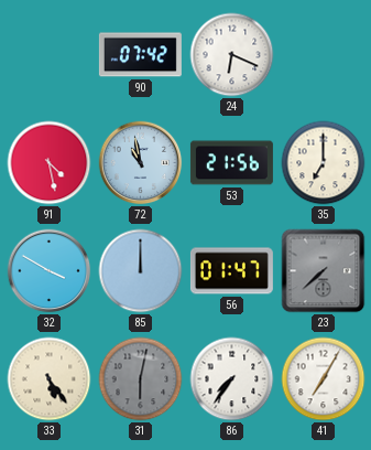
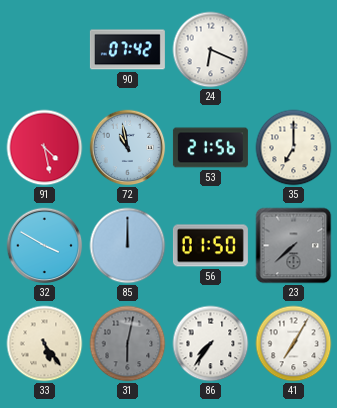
56: 01:47 -> 01:50
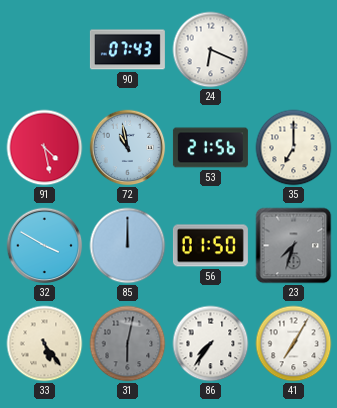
90: 07:42 -> 07:43
23: 7:38 -> 7:33
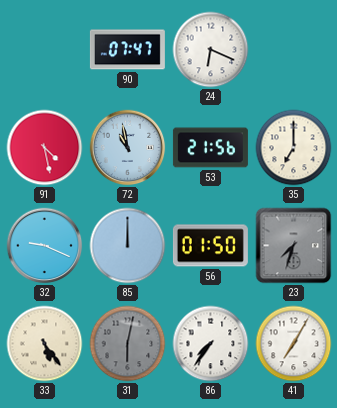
90: 07:43 -> 07:47
32: 3:50 -> 9:19
